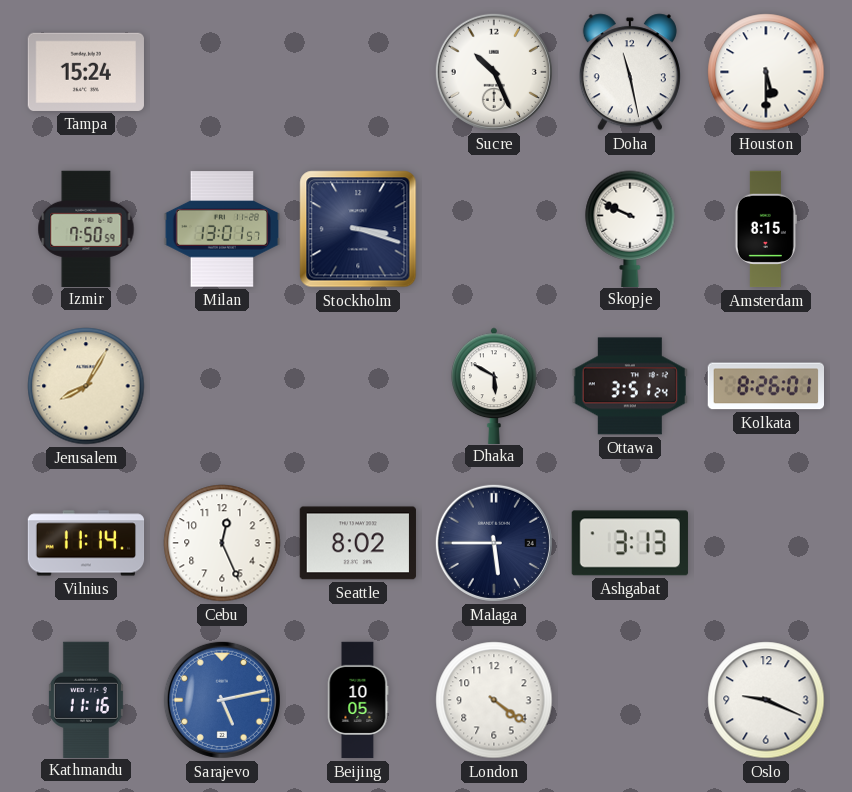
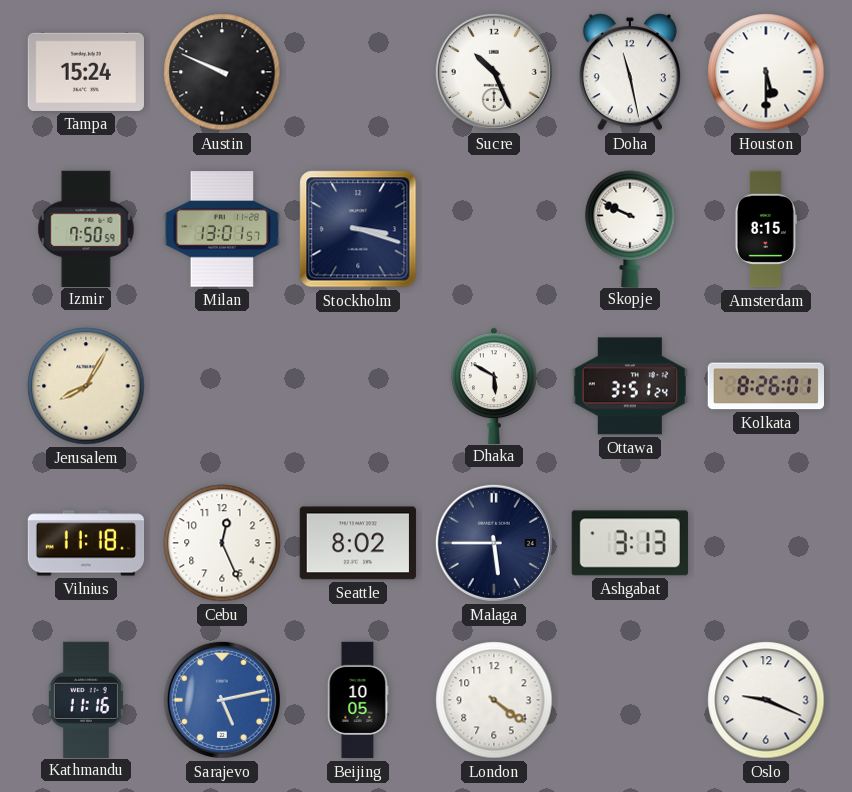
Austin: none -> 9:49
Vilnius: 11:14 -> 11:18
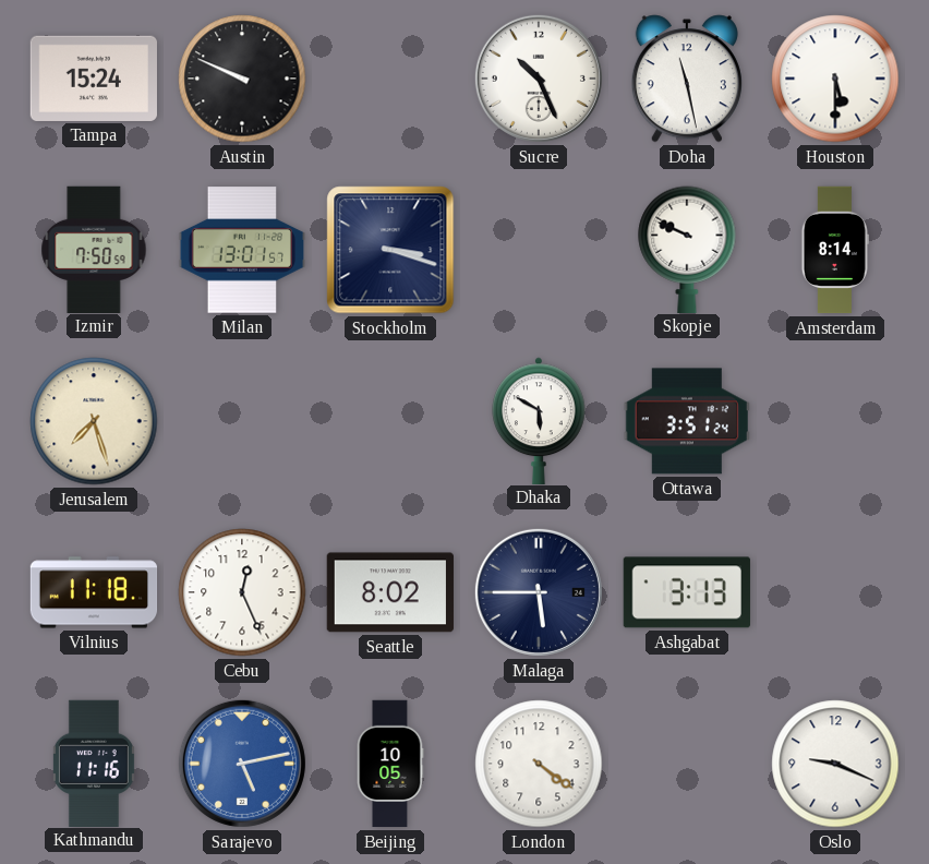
Amsterdam: 8:15 -> 8:14
Jerusalem: 8:05 -> 7:27
Kolkata: 8:26 -> none
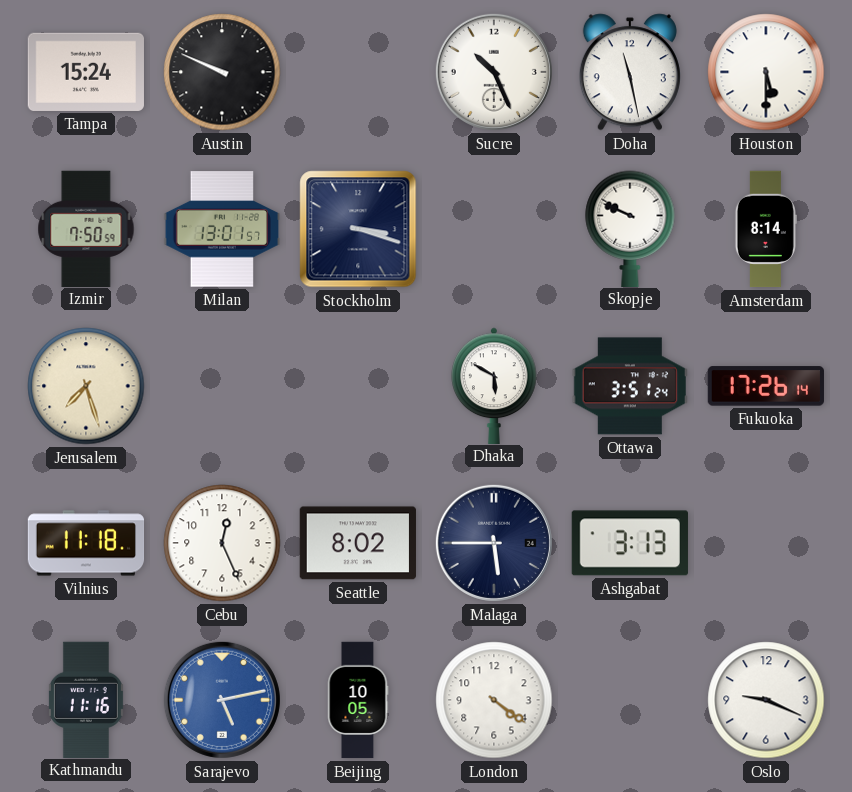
Fukuoka: none -> 17:26
